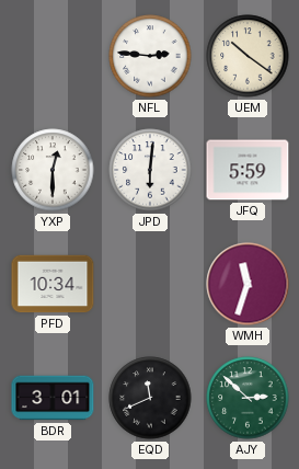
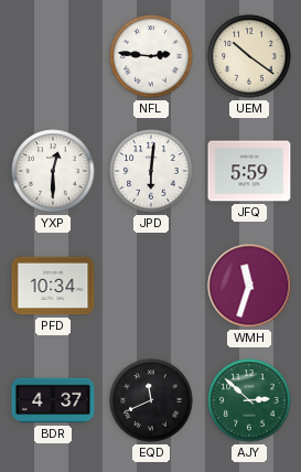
BDR: 3:01 -> 4:37
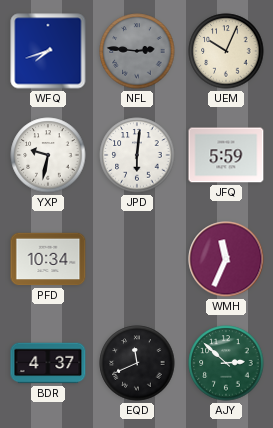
WFQ: none -> 7:42
NFL dial: white -> grey
UEM: 10:21 -> 10:04
YXP: 12:30 -> 9:32
WMH: 11:33 -> 11:34
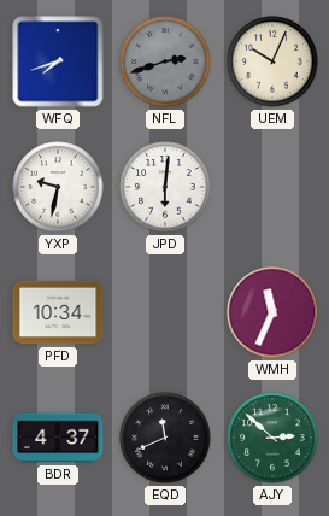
NFL: 2:46 -> 2:42
JFQ: 5:59 -> none
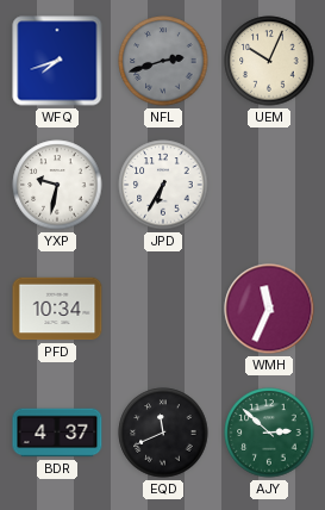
JPD: 6:01 -> 6:35
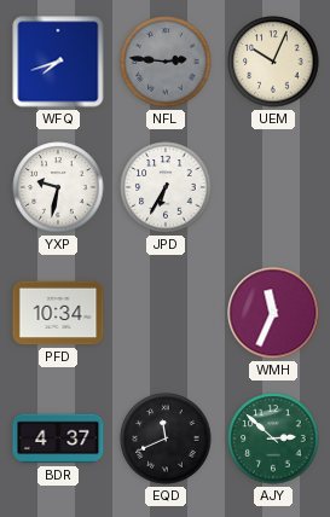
NFL: 2:42 -> 2:46
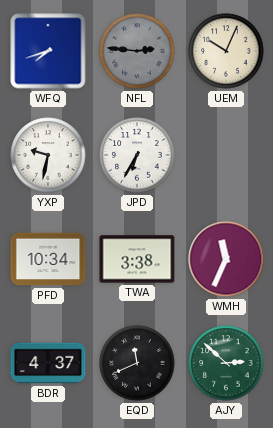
TWA: none -> 3:38
